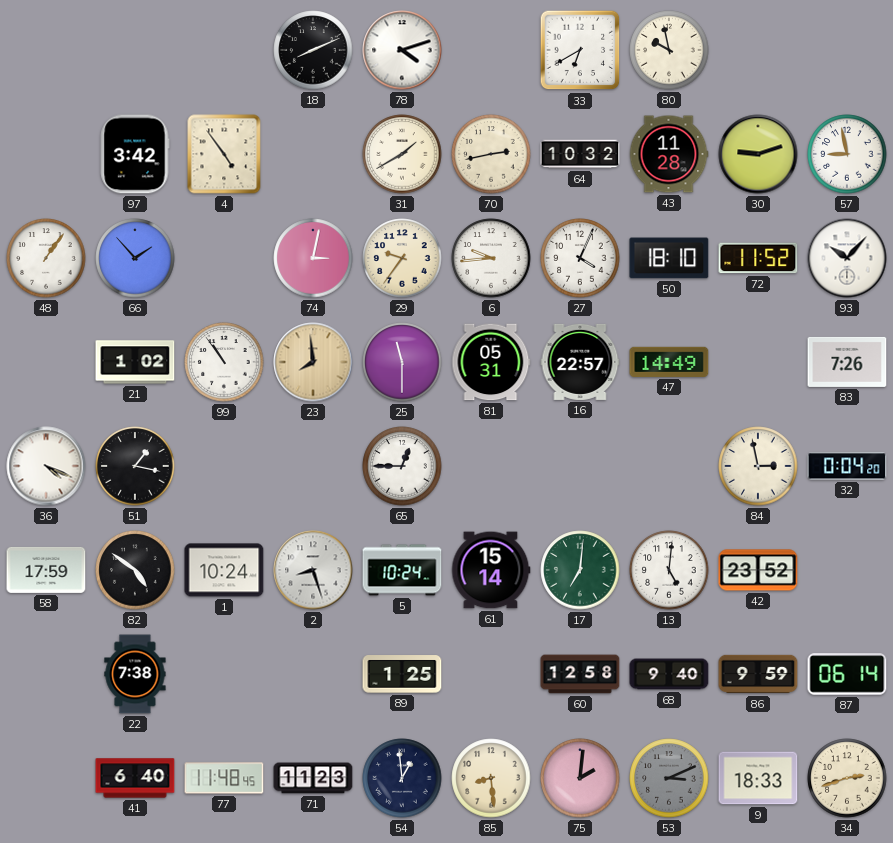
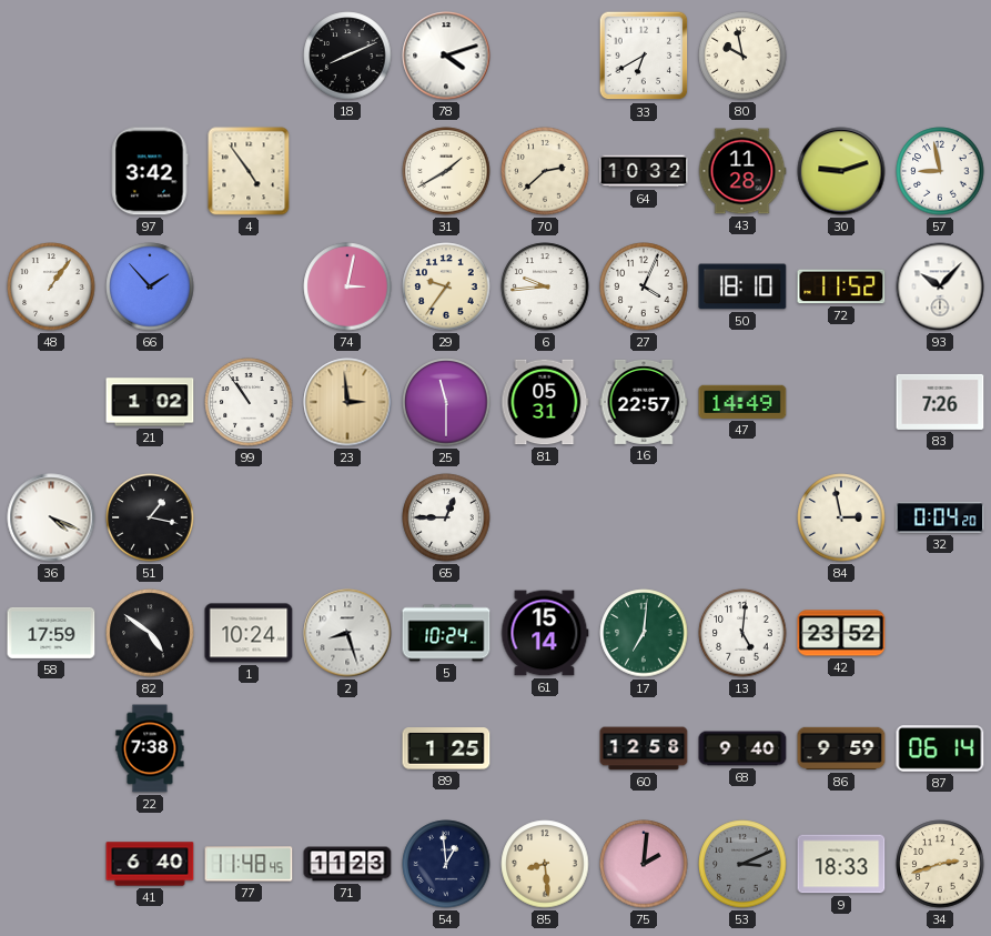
70: 2:43 -> 2:38
23: 7:59 -> 2:59
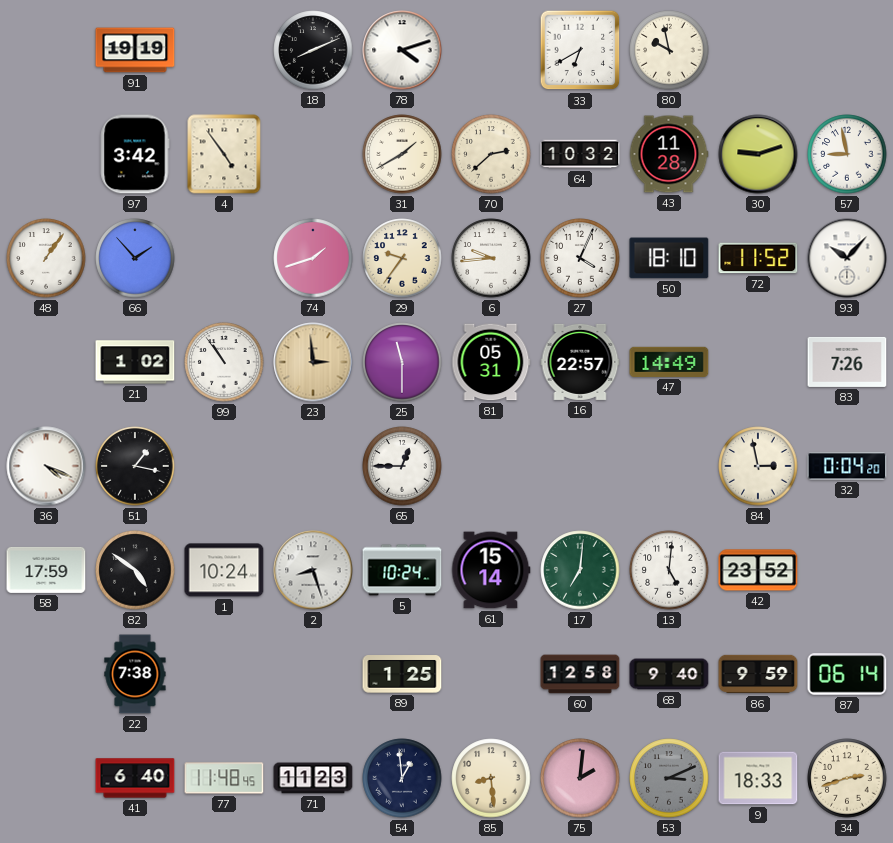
91: none -> 19:19
74: 3:02 -> 1:42
